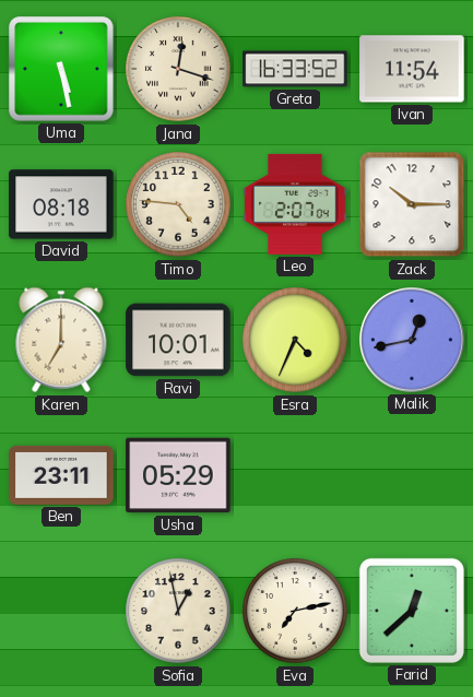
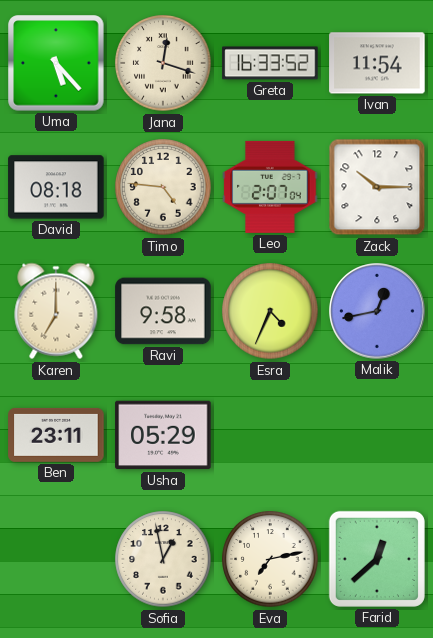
Uma: 5:28 -> 5:23
Ravi: 10:01 -> 9:58
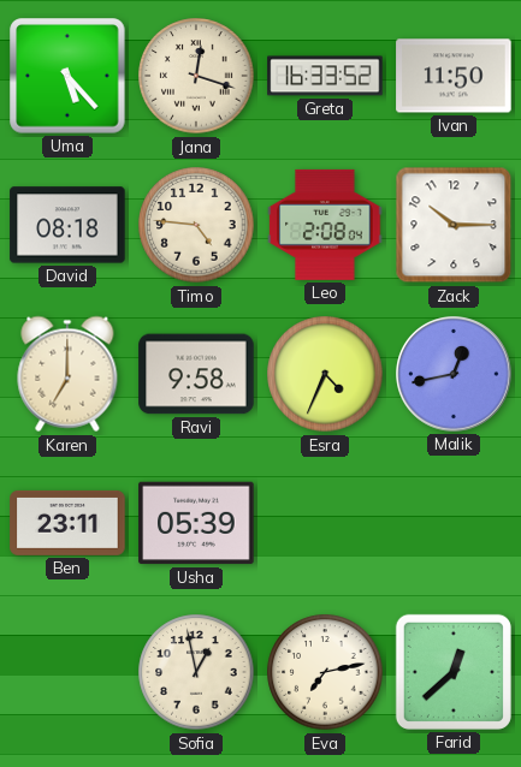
Ivan: 11:54 -> 11:50
Leo: 2:07 -> 2:08
Usha: 05:29 -> 05:39
